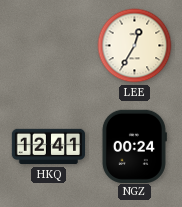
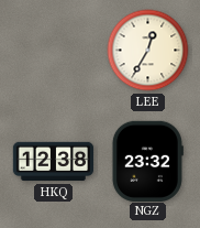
HKQ: 12:41 -> 12:38
NGZ: 00:24 -> 23:32
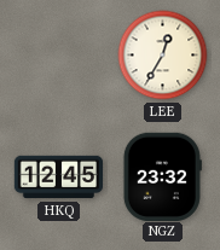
HKQ: 12:38 -> 12:45
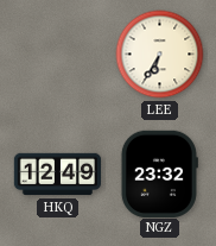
LEE: 12:35 -> 6:35
HKQ: 12:45 -> 12:49
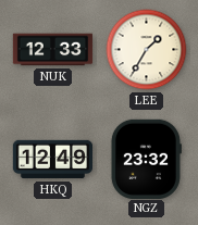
NUK: none -> 12:33
LEE: 6:35 -> 1:35
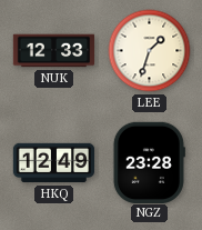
LEE: 1:35 -> 1:33
NGZ: 23:32 -> 23:28
